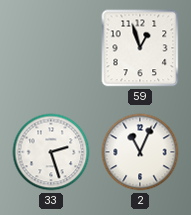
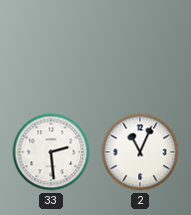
59: 12:57 -> none
33: 2:27 -> 2:29
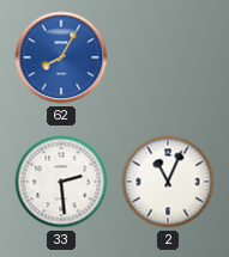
62: none -> 8:05
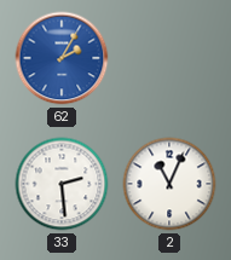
62: 8:05 -> 2:05
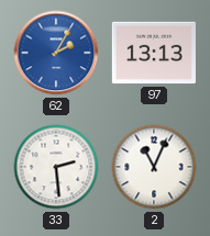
97: none -> 13:13
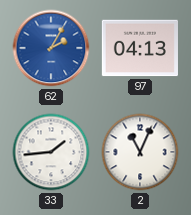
97: 13:13 -> 04:13
33: 2:29 -> 1:44
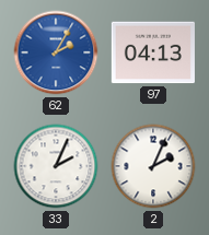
33: 1:44 -> 2:04
2: 11:04 -> 2:04
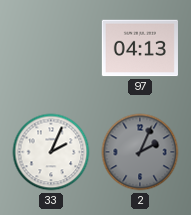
62: 2:05 -> none
2 dial: white -> grey
